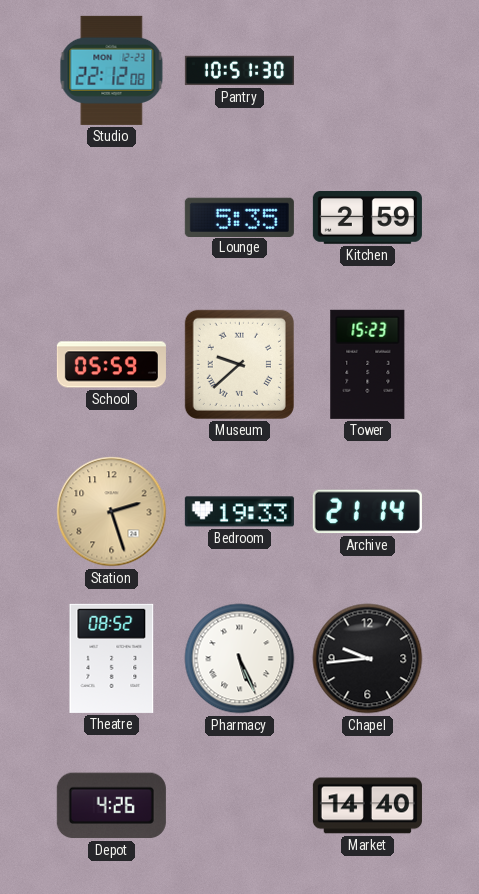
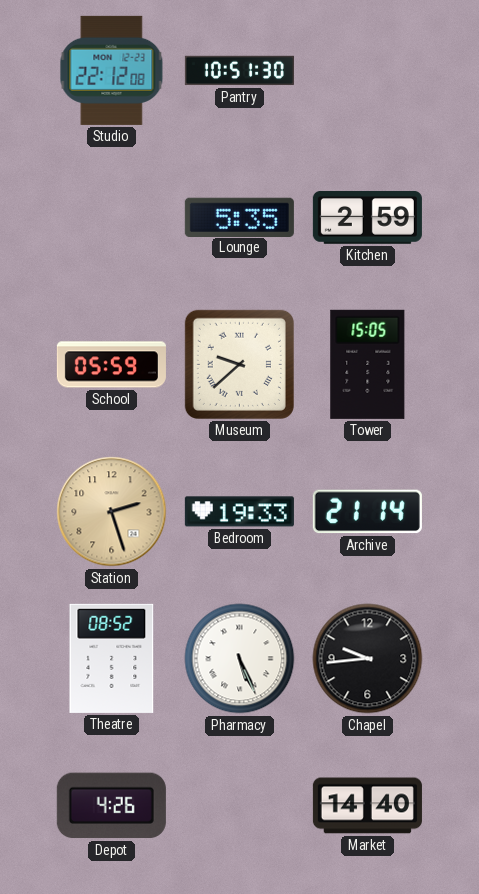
Tower: 15:23 -> 15:05
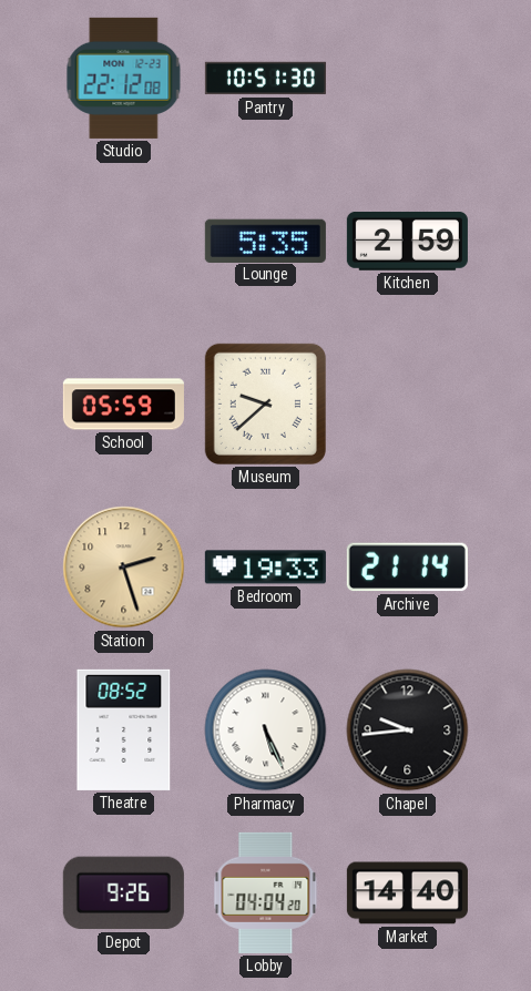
Tower: 15:05 -> none
Depot: 4:26 -> 9:26
Lobby: none -> 04:04
